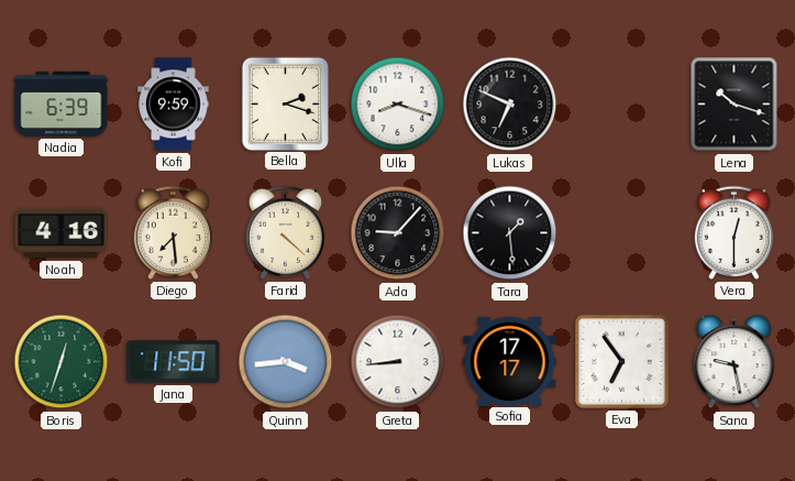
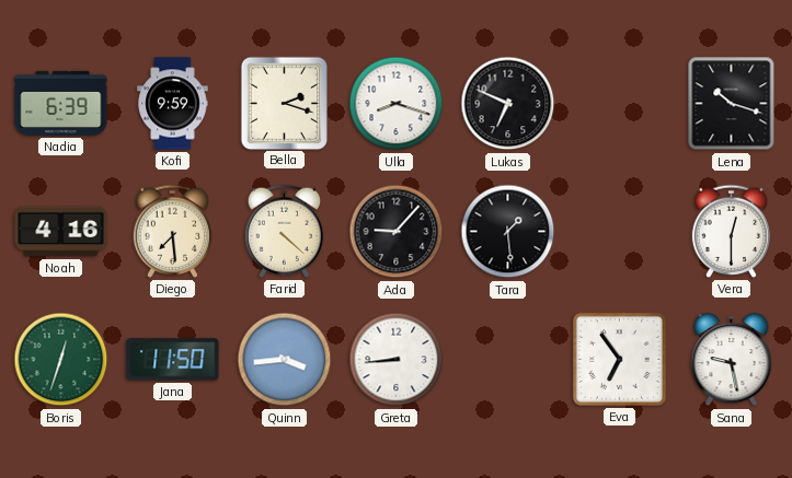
Sofia: 17:17 -> none
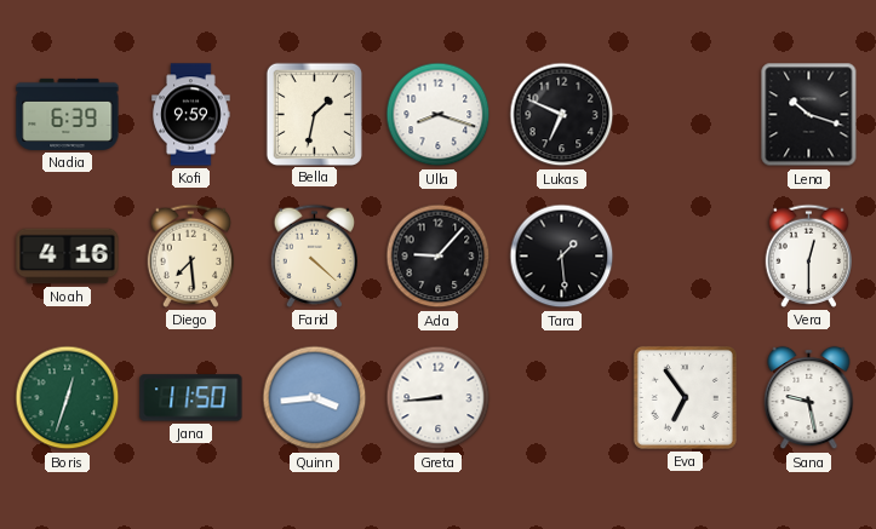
Bella: 2:18 -> 1:32
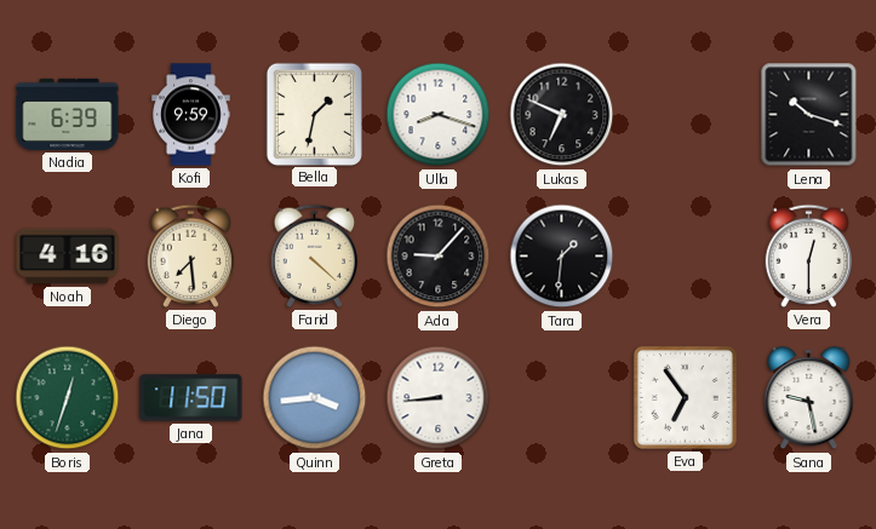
Tara: 1:29 -> 1:31
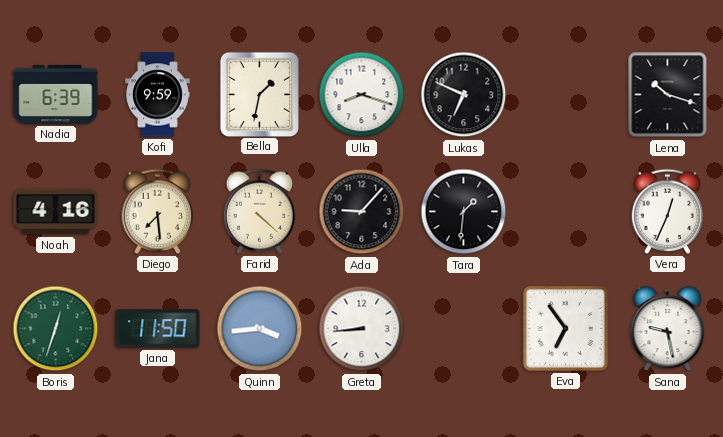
Vera: 12:30 -> 12:34
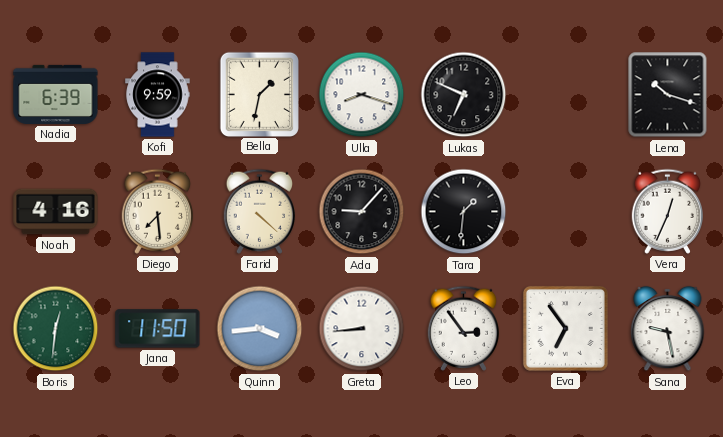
Boris: 12:33 -> 12:31
Leo: none -> 2:54
